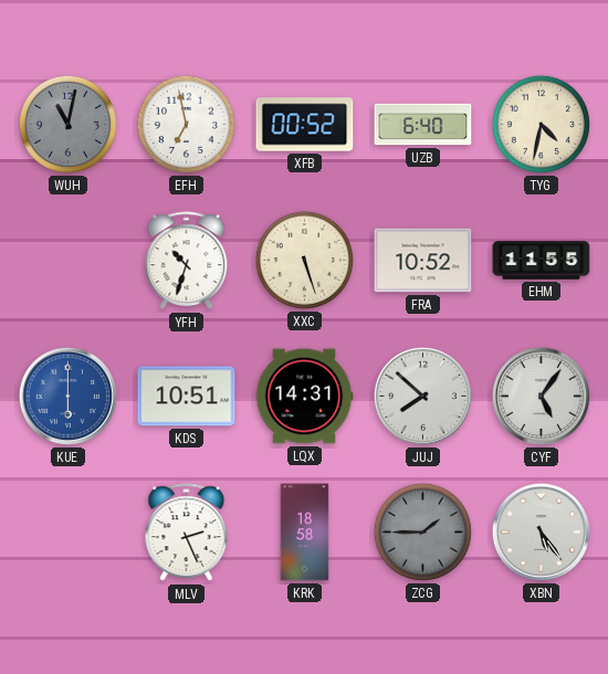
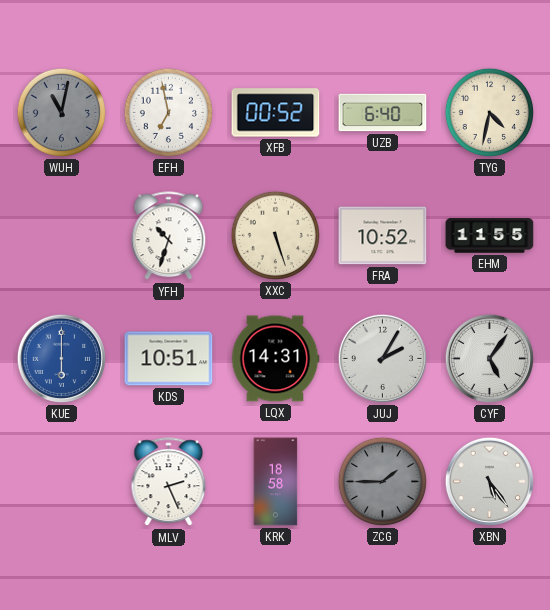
JUJ: 7:52 -> 2:05
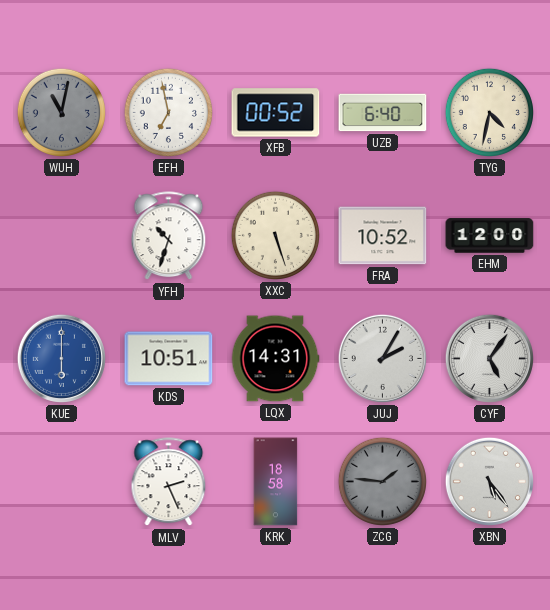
EHM: 11:55 -> 12:00
ZCG: 1:45 -> 1:46
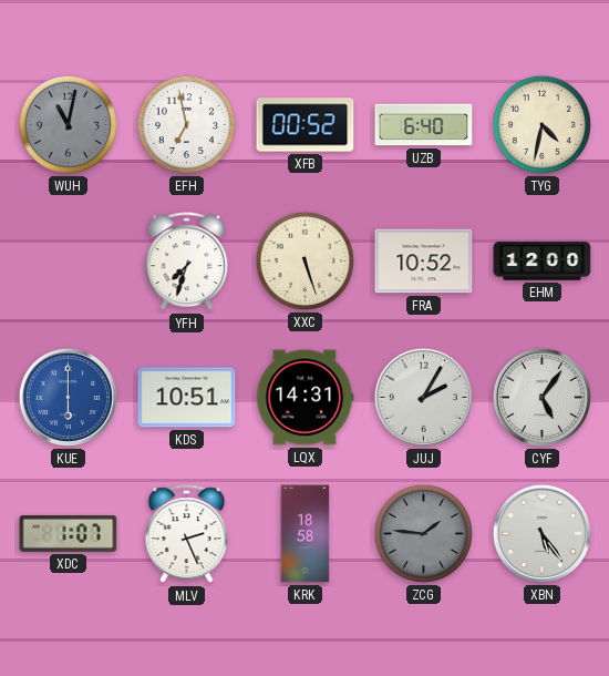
YFH: 10:33 -> 7:33
XDC: none -> 1:07
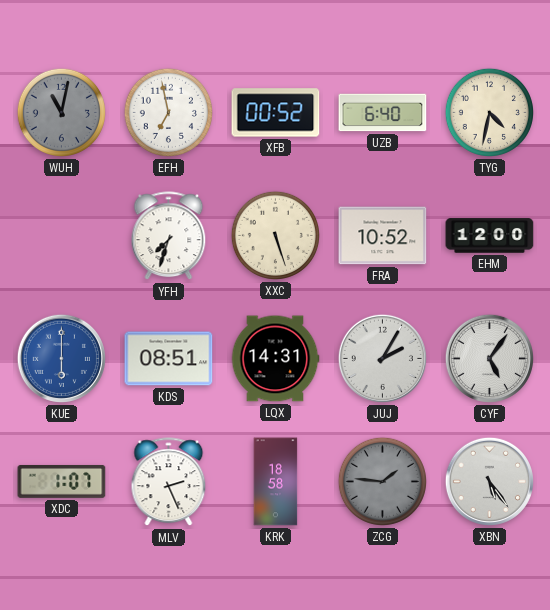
KDS: 10:51 -> 08:51
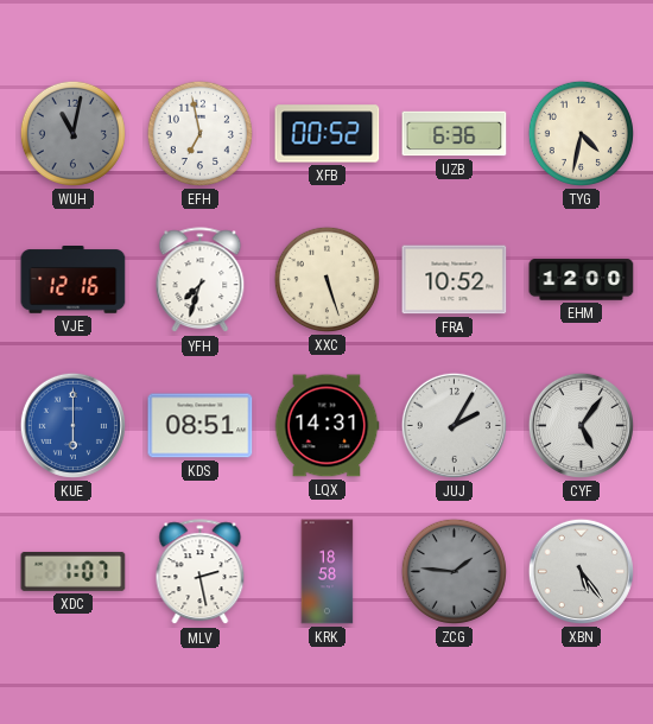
UZB: 6:40 -> 6:36
VJE: none -> 12:16
MLV: 2:26 -> 2:28
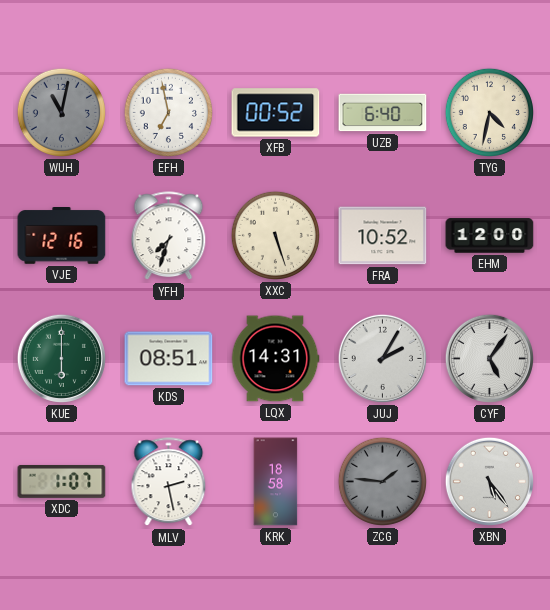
UZB: 6:36 -> 6:40
KUE dial: blue -> green
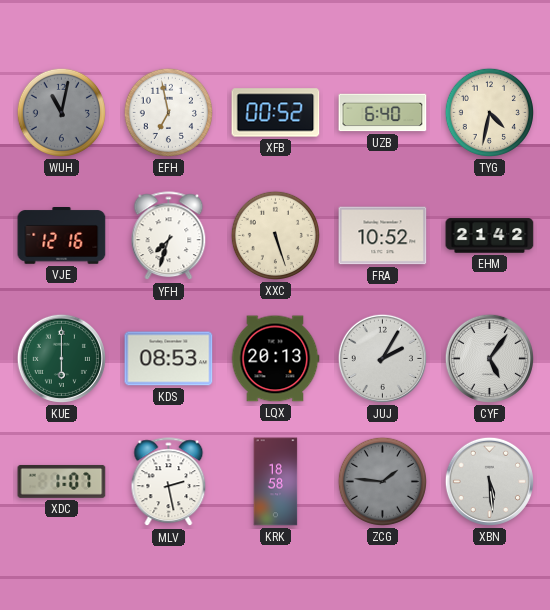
EHM: 12:00 -> 21:42
KDS: 08:51 -> 08:53
LQX: 14:31 -> 20:13
XBN: 5:24 -> 5:29
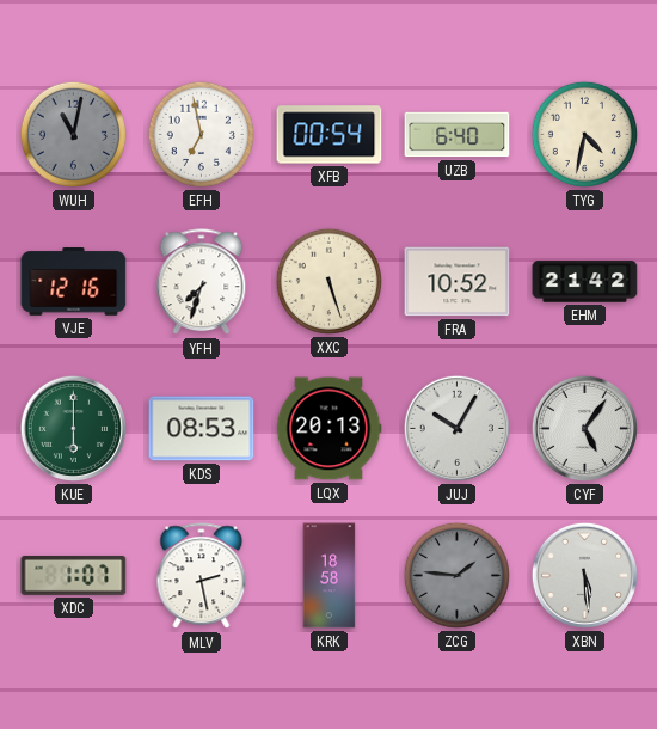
XFB: 00:52 -> 00:54
JUJ: 2:05 -> 10:05
